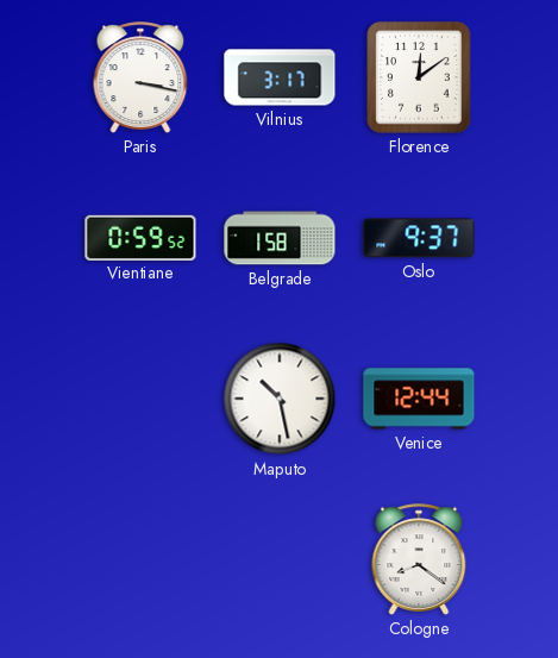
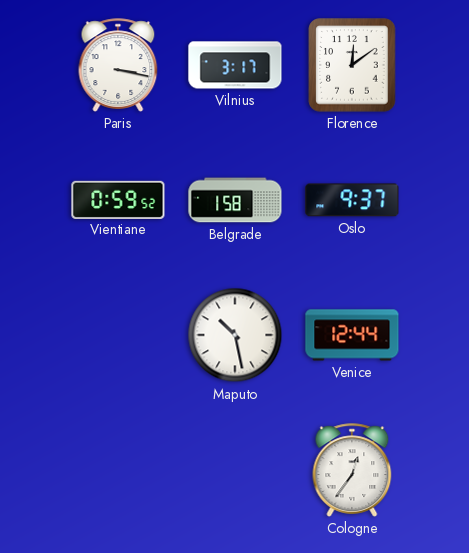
Cologne: 8:21 -> 12:36
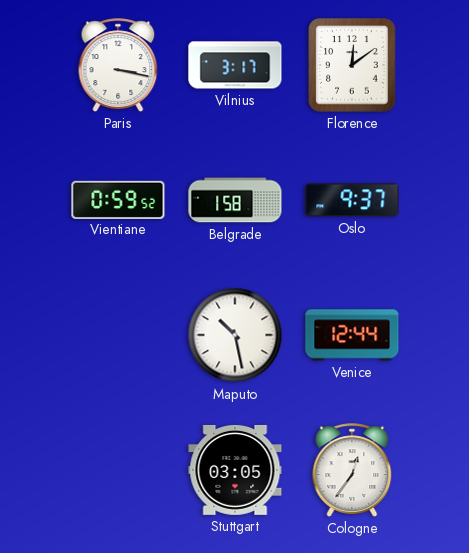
Stuttgart: none -> 03:05
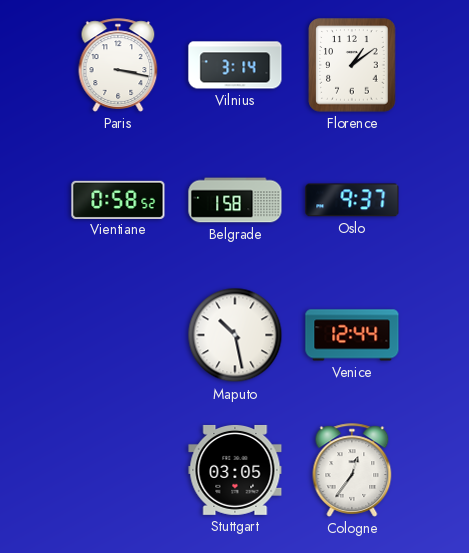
Vilnius: 3:17 -> 3:14
Florence: 12:09 -> 1:09
Vientiane: 0:59 -> 0:58
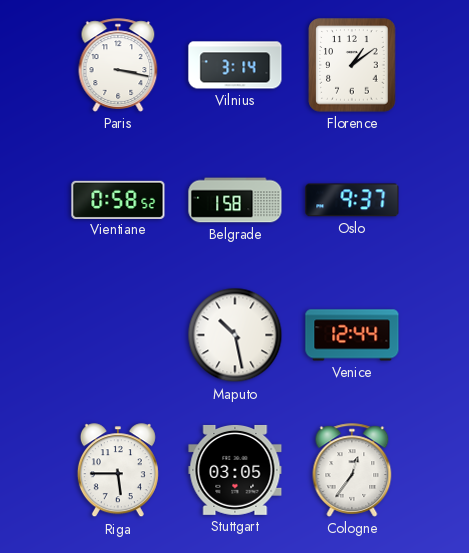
Riga: none -> 5:45
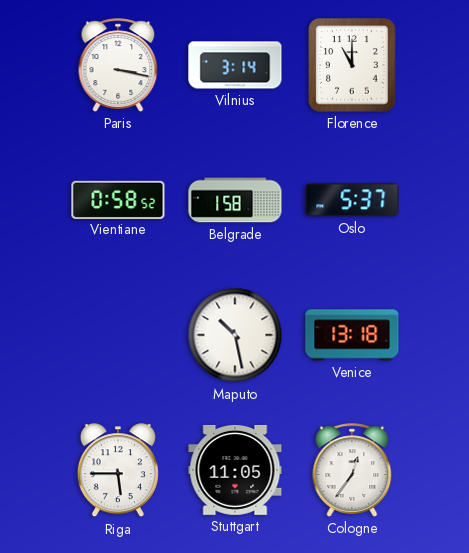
Florence: 1:09 -> 11:00
Oslo: 9:37 -> 5:37
Venice: 12:44 -> 13:18
Stuttgart: 03:05 -> 11:05
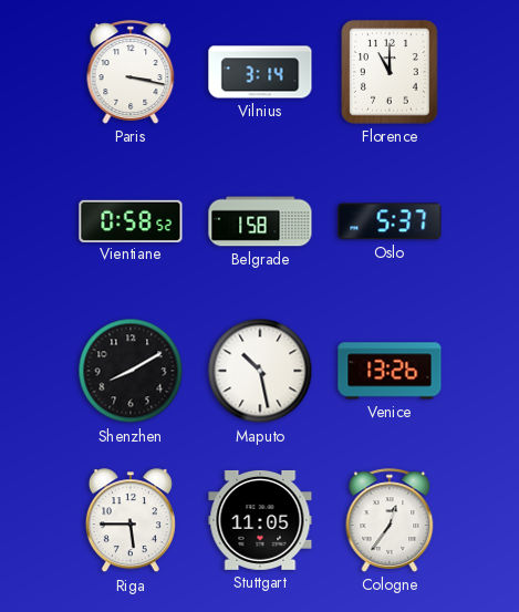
Shenzhen: none -> 8:10
Venice: 13:18 -> 13:26
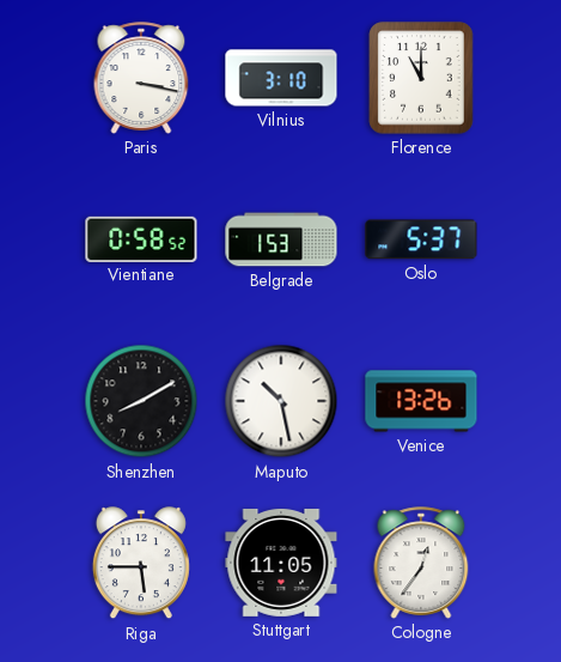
Vilnius: 3:14 -> 3:10
Belgrade: 1:58 -> 1:53
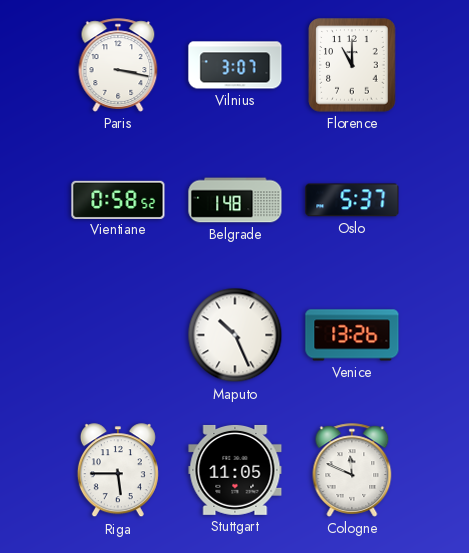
Vilnius: 3:10 -> 3:07
Belgrade: 1:53 -> 1:48
Shenzhen: 8:10 -> none
Maputo: 10:28 -> 10:26
Cologne: 12:36 -> 11:49
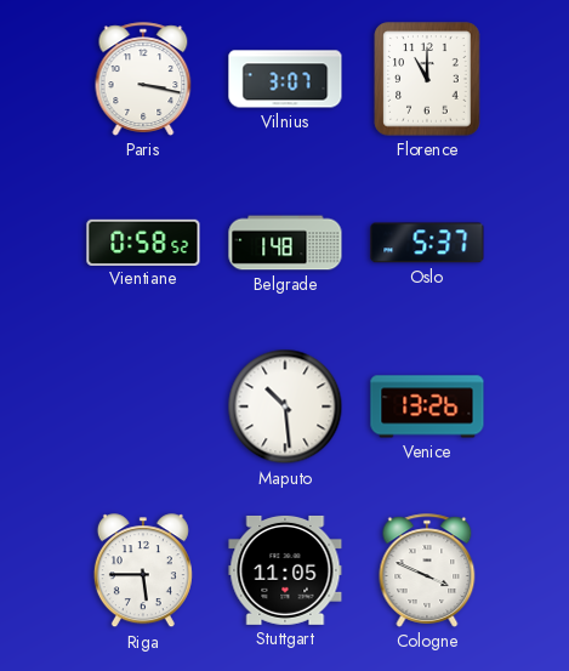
Maputo: 10:26 -> 10:29
Cologne: 11:49 -> 3:49
